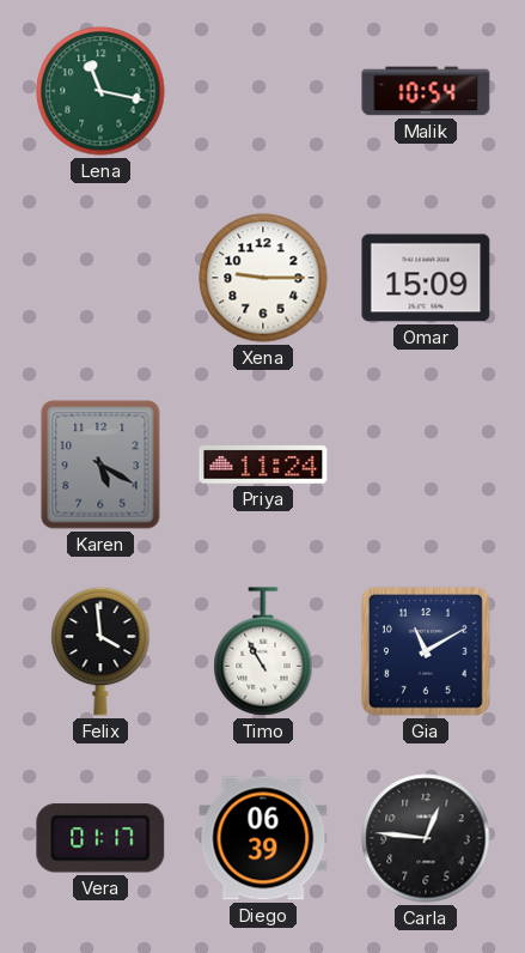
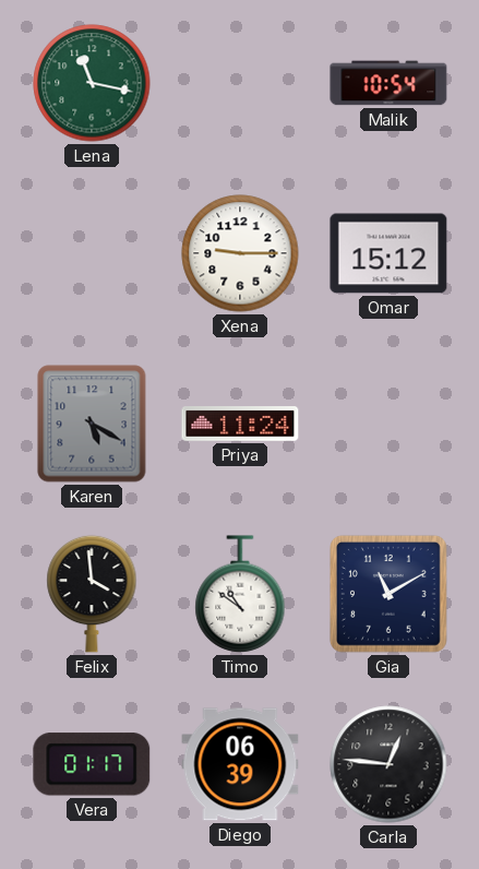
Omar: 15:09 -> 15:12
Timo: 10:55 -> 10:51
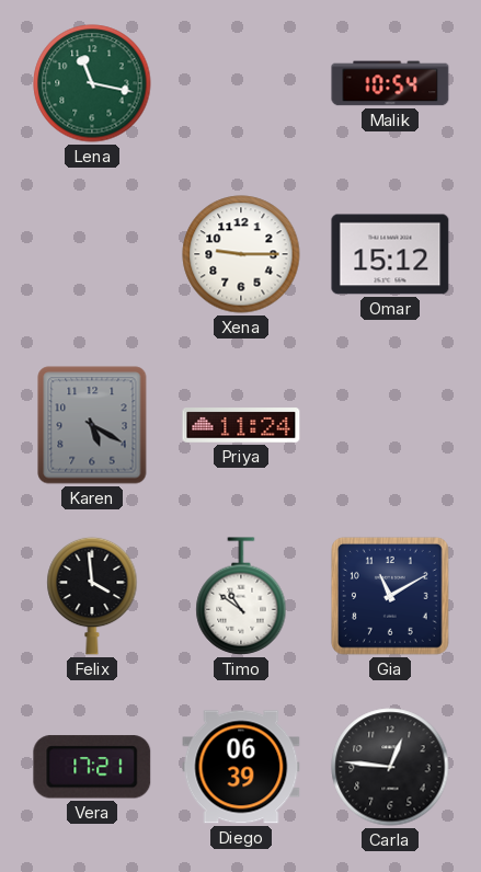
Vera: 01:17 -> 17:21
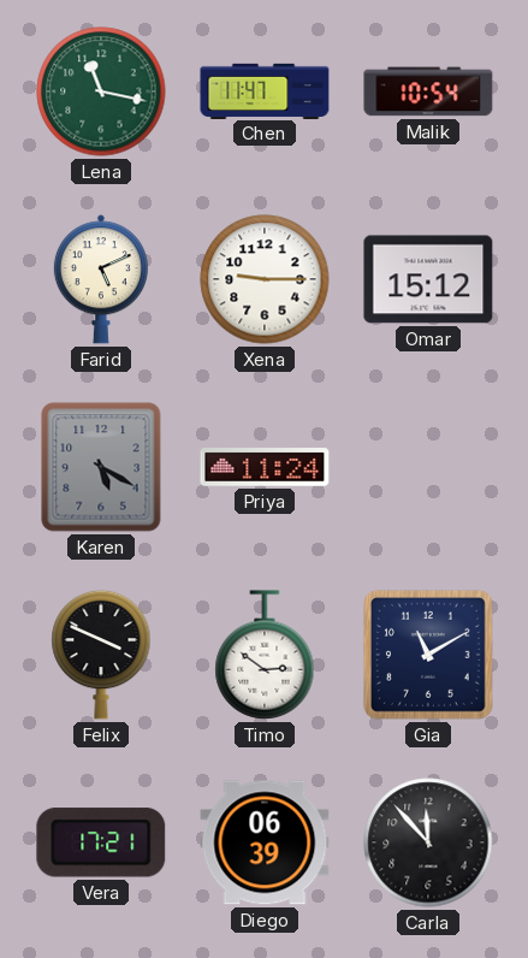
Chen: none -> 11:47
Farid: none -> 5:11
Felix: 3:59 -> 3:49
Timo: 10:51 -> 2:51
Carla: 12:46 -> 11:53
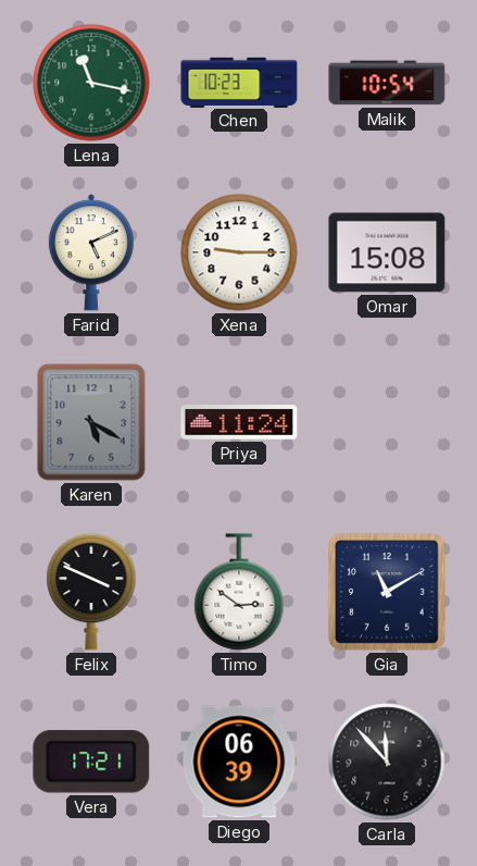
Chen: 11:47 -> 10:23
Omar: 15:12 -> 15:08
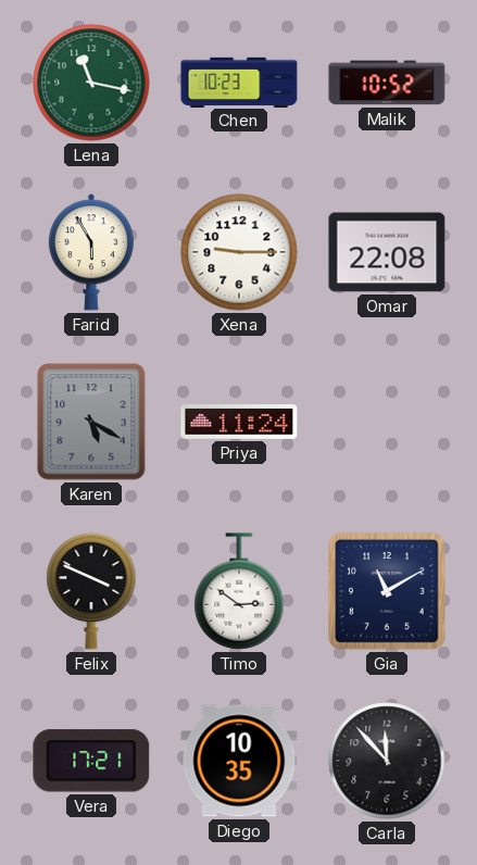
Malik: 10:54 -> 10:52
Farid: 5:11 -> 5:55
Omar: 15:08 -> 22:08
Diego: 06:39 -> 10:35
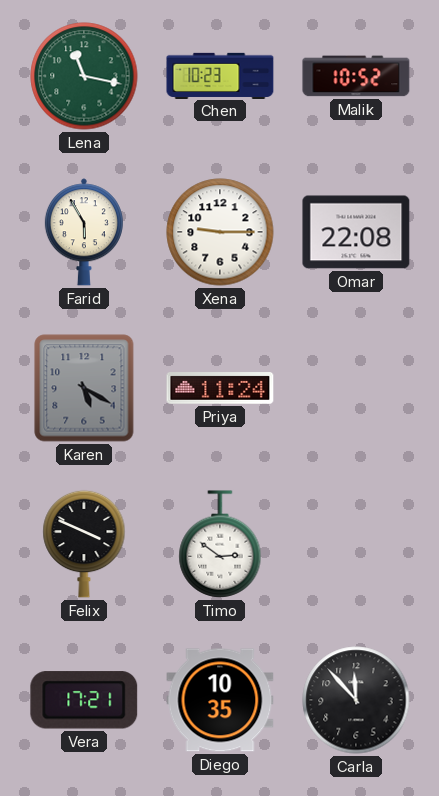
Gia: 11:10 -> none
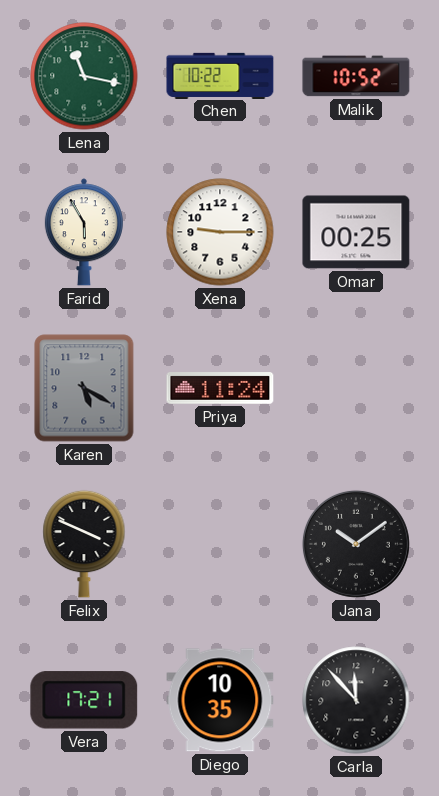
Chen: 10:23 -> 10:22
Omar: 22:08 -> 00:25
Timo: 2:51 -> none
Jana: none -> 10:09
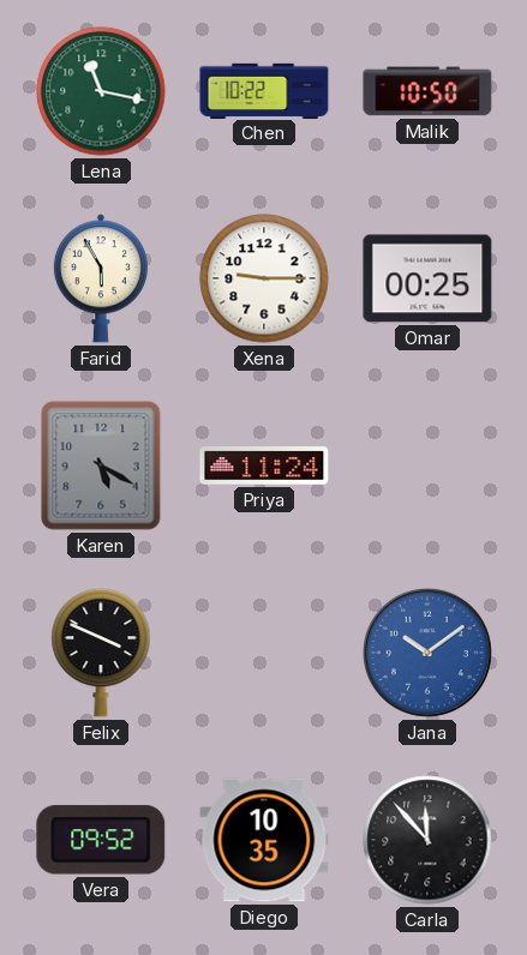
Malik: 10:52 -> 10:50
Jana dial: black -> blue
Vera: 17:21 -> 09:52
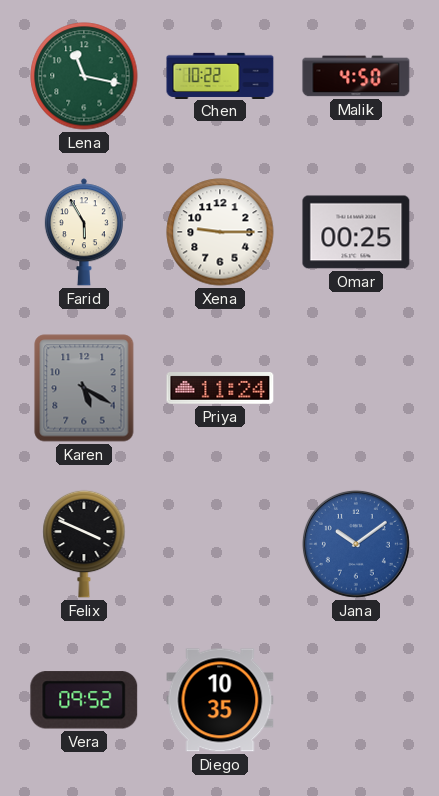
Malik: 10:50 -> 4:50
Carla: 11:53 -> none
